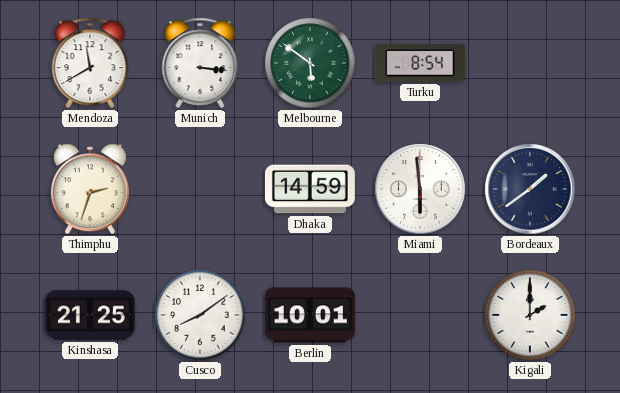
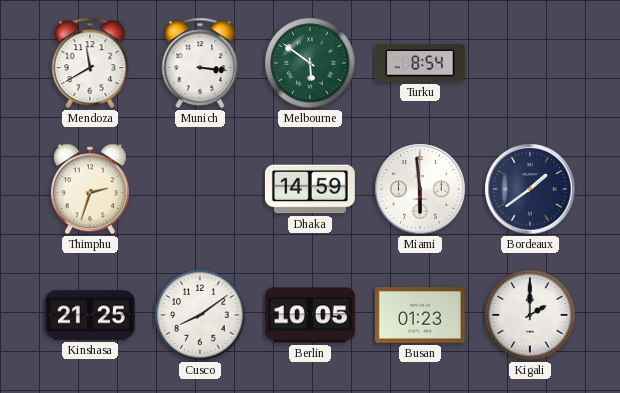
Berlin: 10:01 -> 10:05
Busan: none -> 01:23
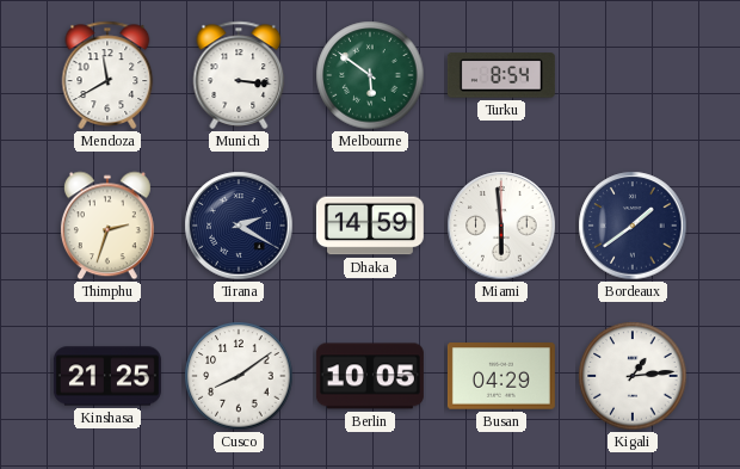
Tirana: none -> 2:20
Busan: 01:23 -> 04:29
Kigali: 2:00 -> 1:14
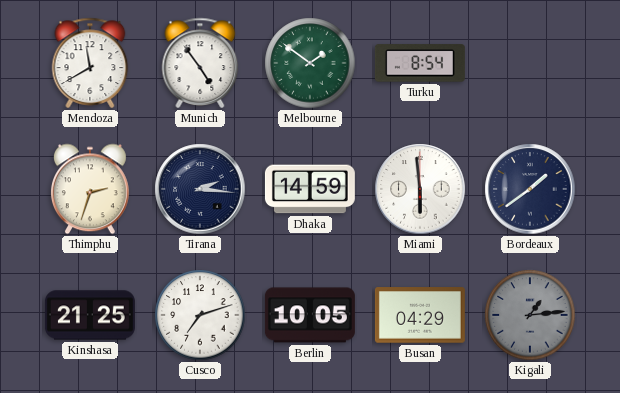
Munich: 3:16 -> 4:54
Melbourne: 5:51 -> 1:51
Tirana: 2:20 -> 2:16
Cusco: 8:09 -> 7:12
Kigali dial: white -> grey
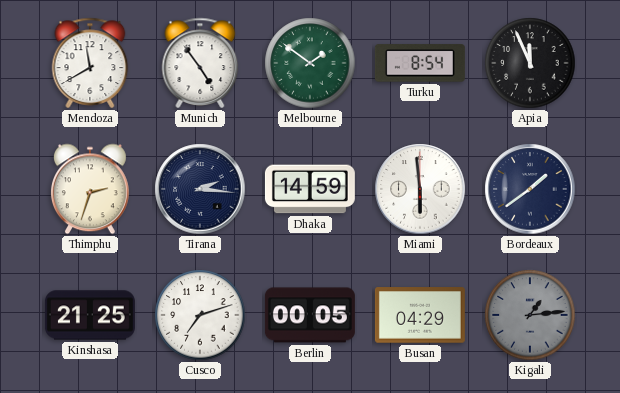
Apia: none -> 11:56
Berlin: 10:05 -> 00:05
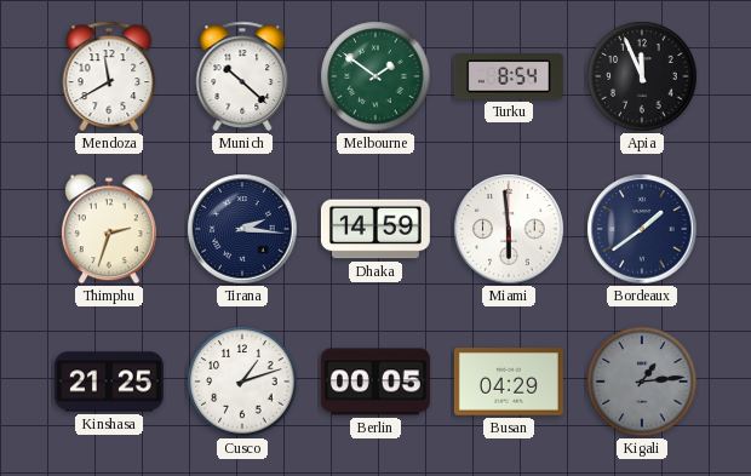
Munich: 4:54 -> 10:22
Cusco: 7:12 -> 1:12
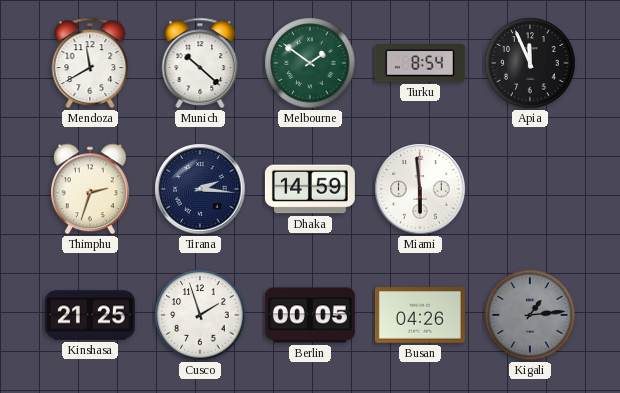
Bordeaux: 1:39 -> none
Cusco: 1:12 -> 1:57
Busan: 04:29 -> 04:26
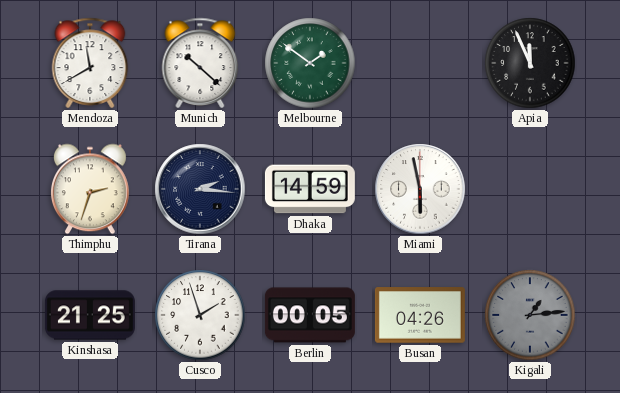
Turku: 8:54 -> none
Miami: 5:59 -> 5:58
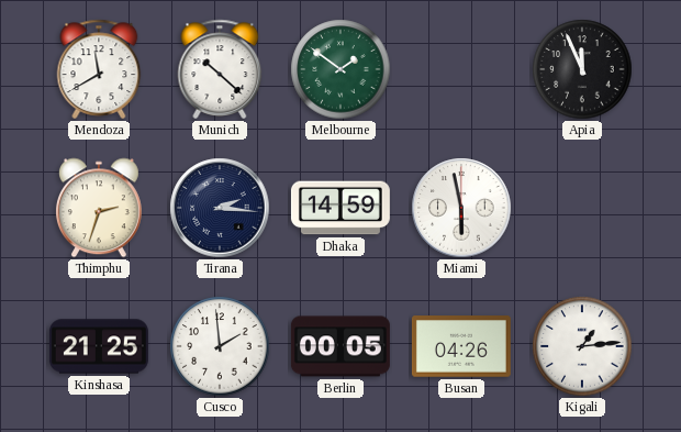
Cusco: 1:57 -> 1:59
Kigali dial: grey -> white
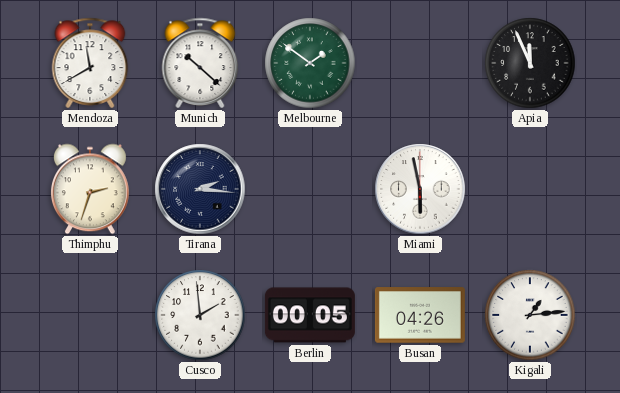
Dhaka: 14:59 -> none
Kinshasa: 21:25 -> none
